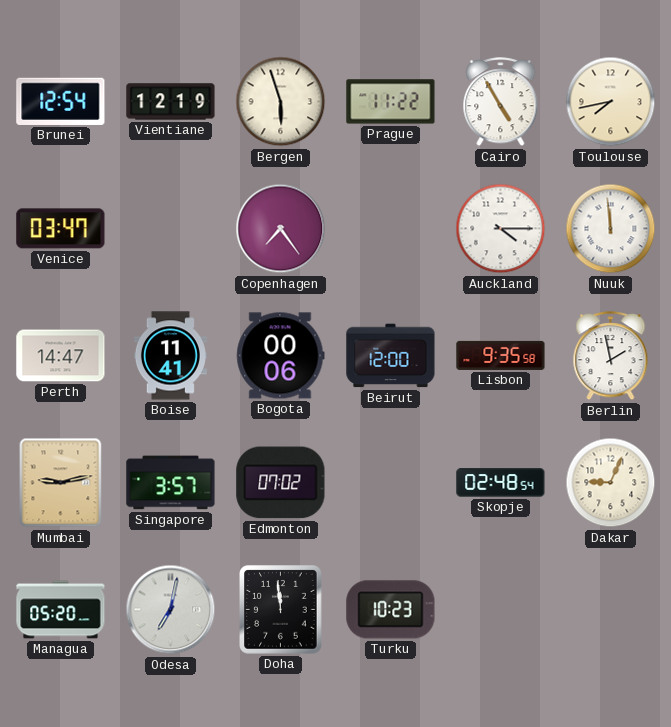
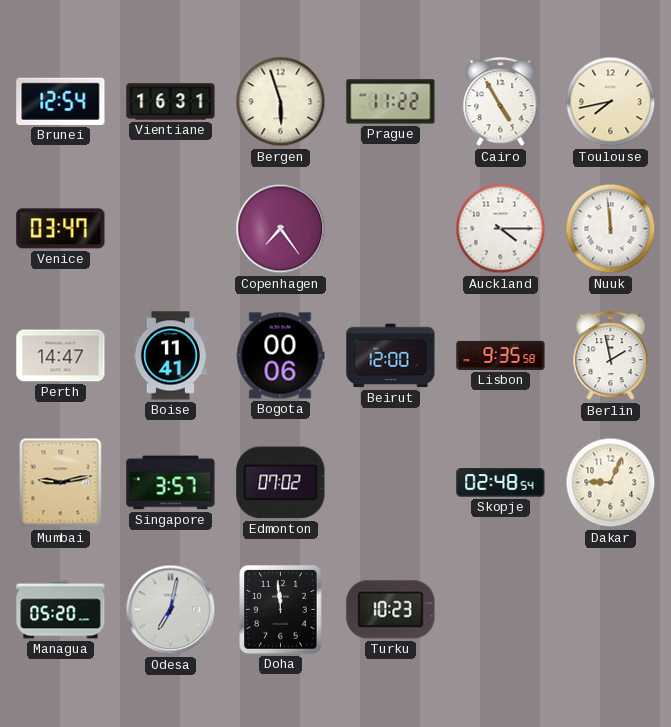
Vientiane: 12:19 -> 16:31
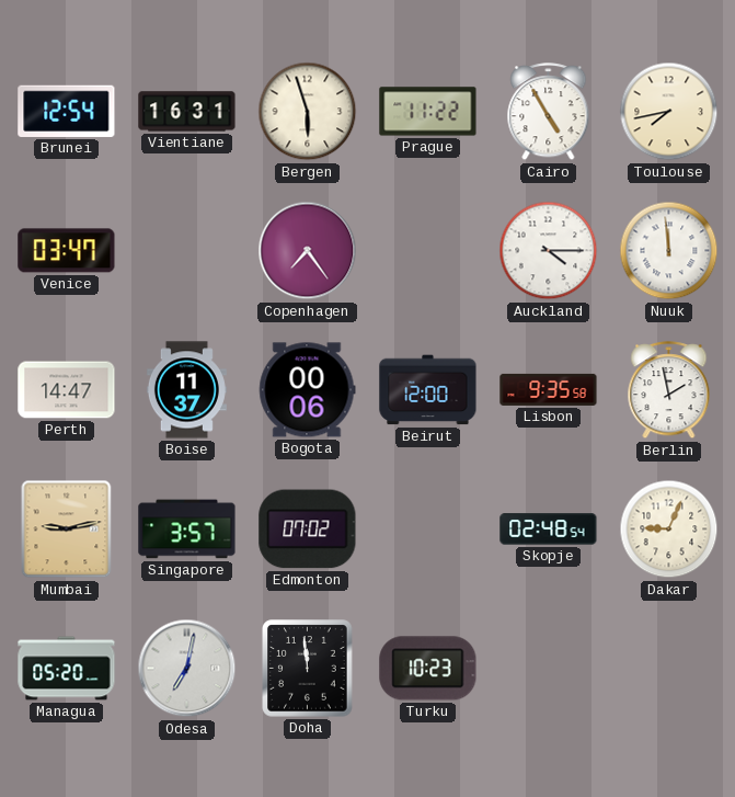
Boise: 11:41 -> 11:37
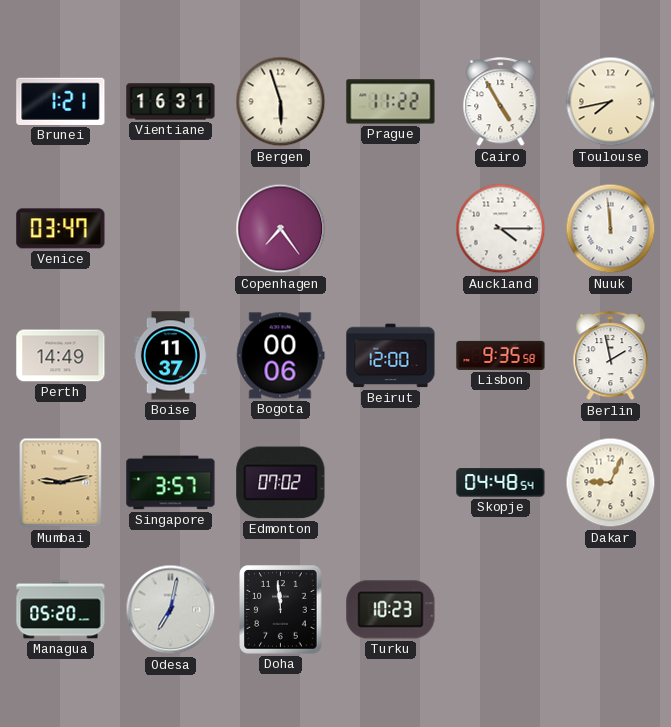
Brunei: 12:54 -> 1:21
Perth: 14:47 -> 14:49
Skopje: 02:48 -> 04:48
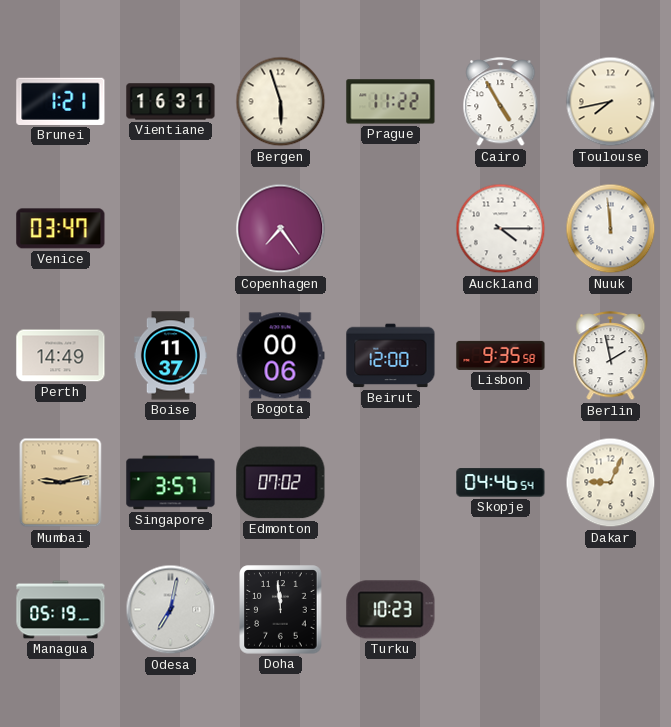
Skopje: 04:48 -> 04:46
Managua: 05:20 -> 05:19
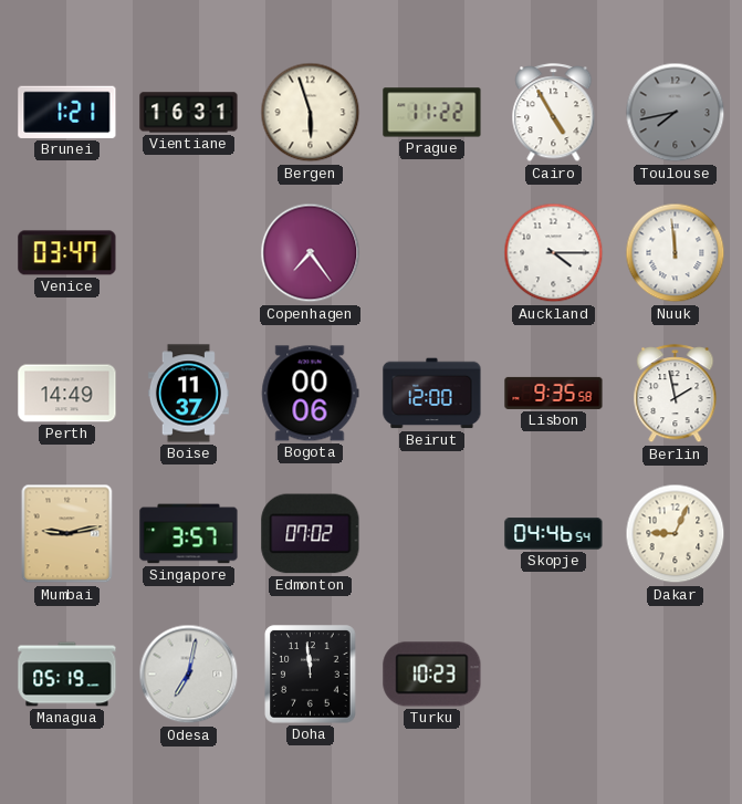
Toulouse dial: cream -> grey
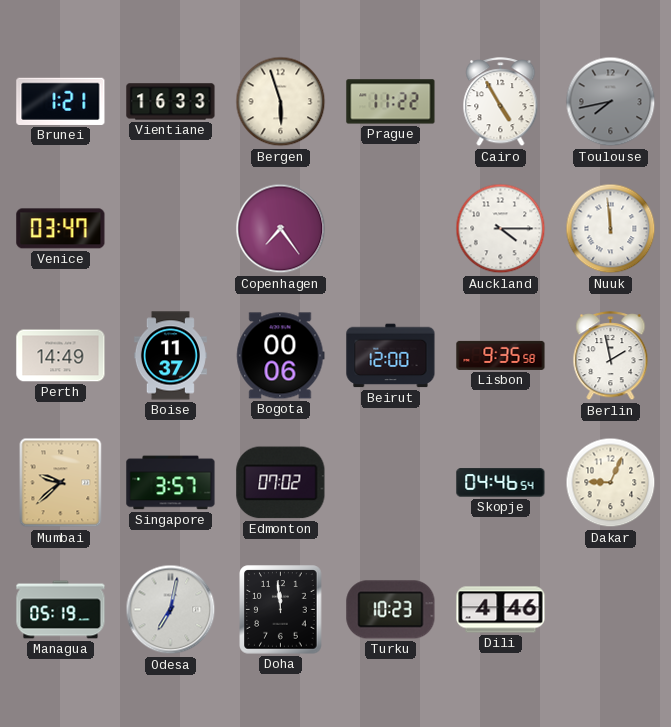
Vientiane: 16:31 -> 16:33
Mumbai: 9:13 -> 9:38
Dili: none -> 4:46
